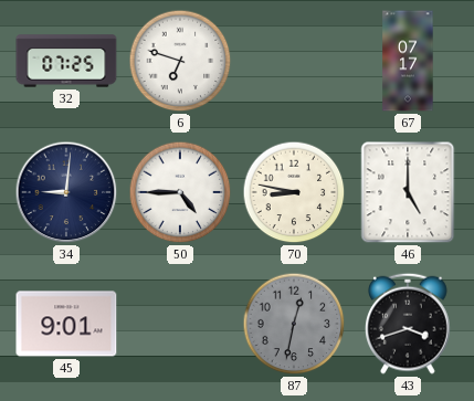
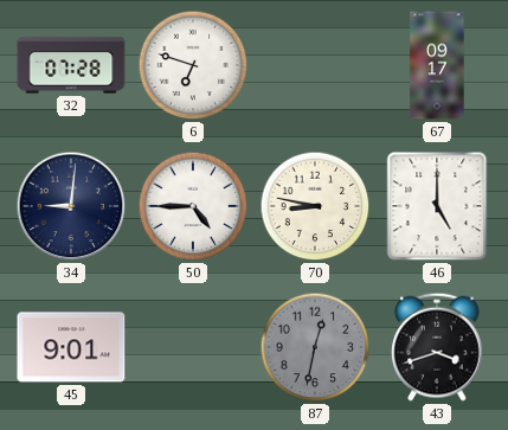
32: 07:25 -> 07:28
67: 07:17 -> 09:17
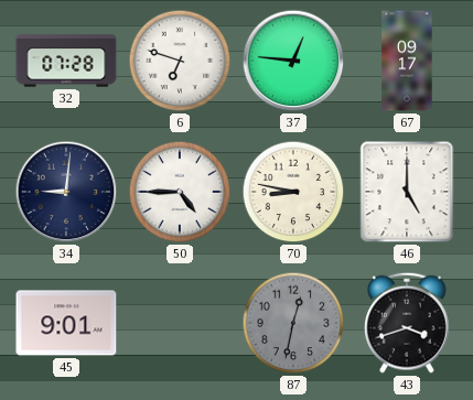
37: none -> 12:46
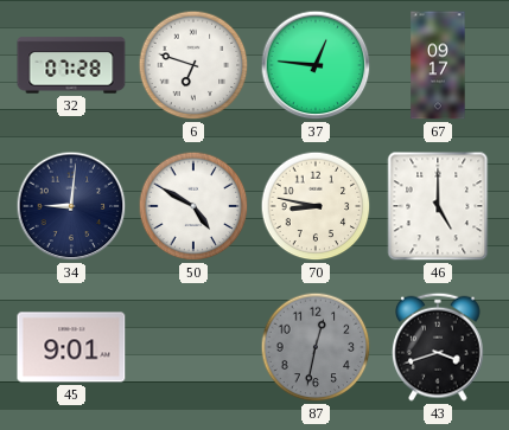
50: 4:45 -> 4:50
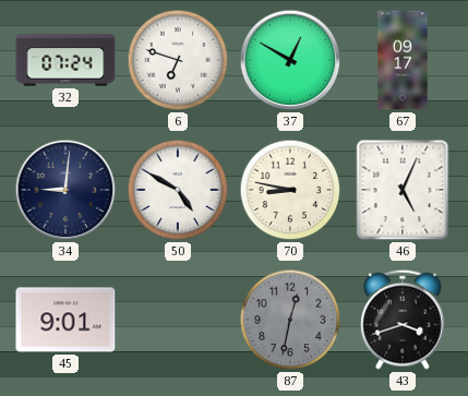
32: 07:28 -> 07:24
37: 12:46 -> 12:50
46: 5:00 -> 5:04
